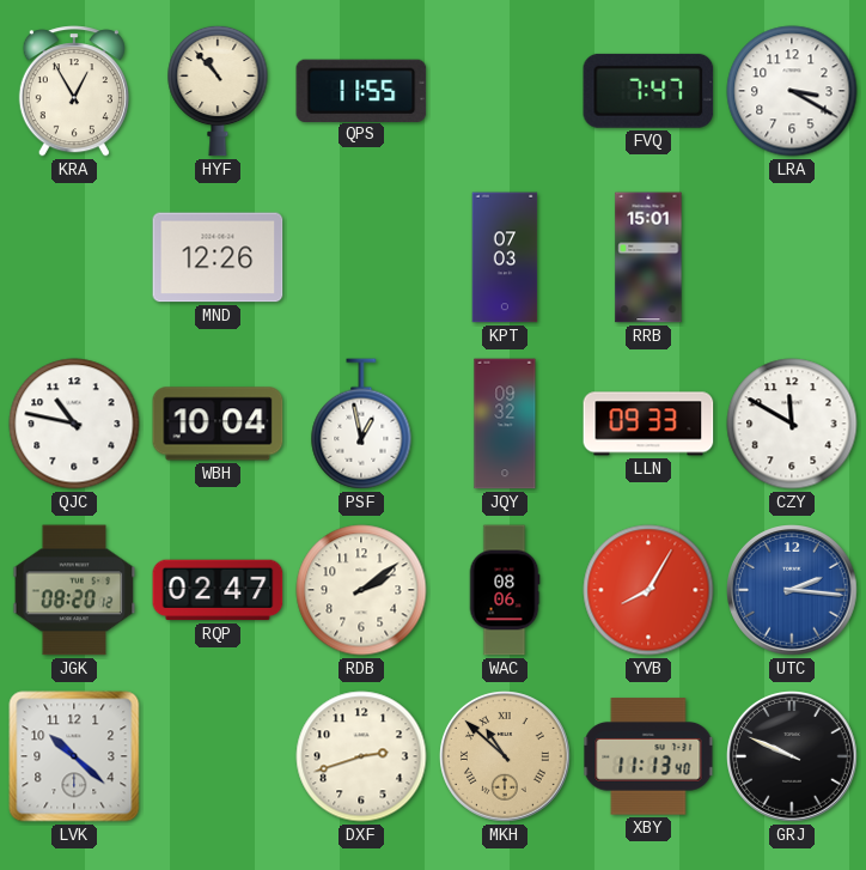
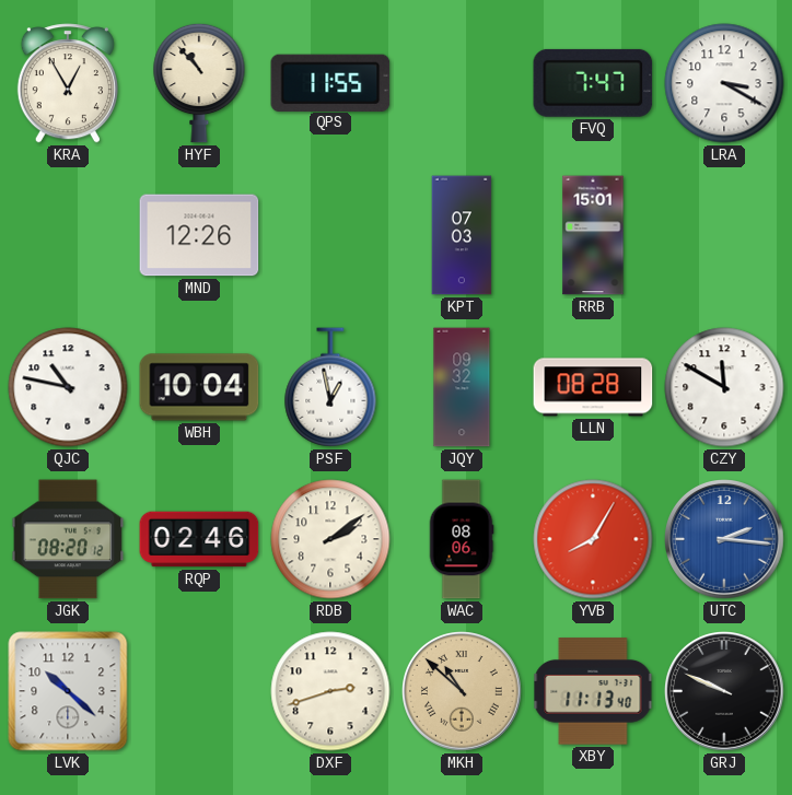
LLN: 09:33 -> 08:28
RQP: 02:47 -> 02:46
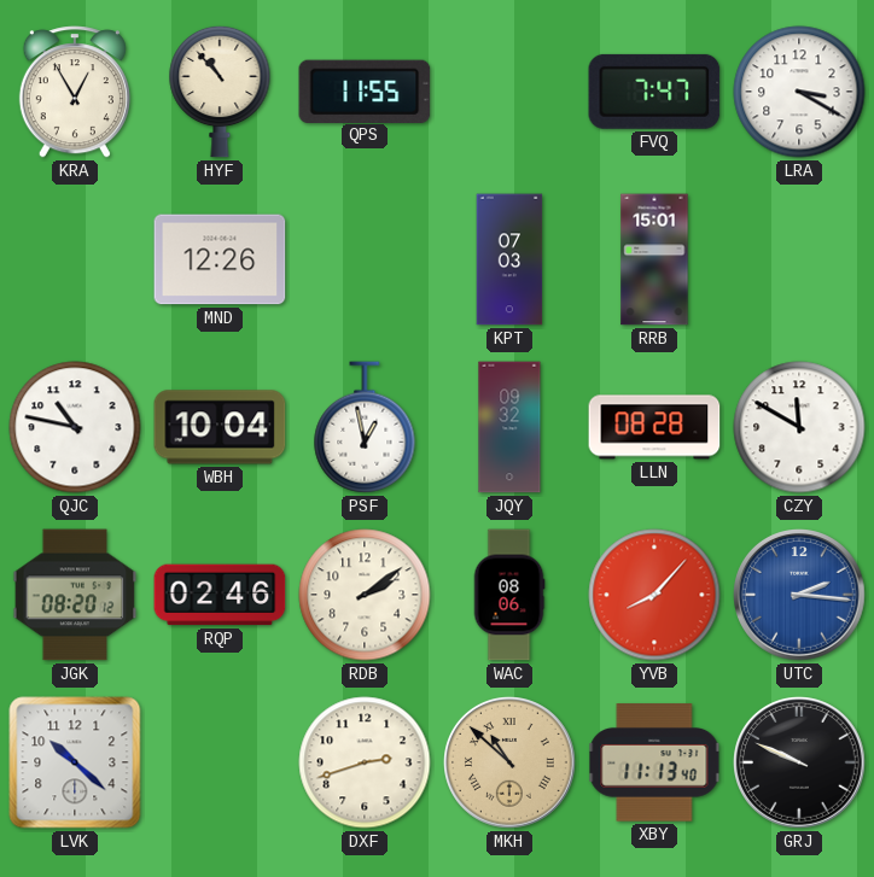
YVB: 8:05 -> 8:07
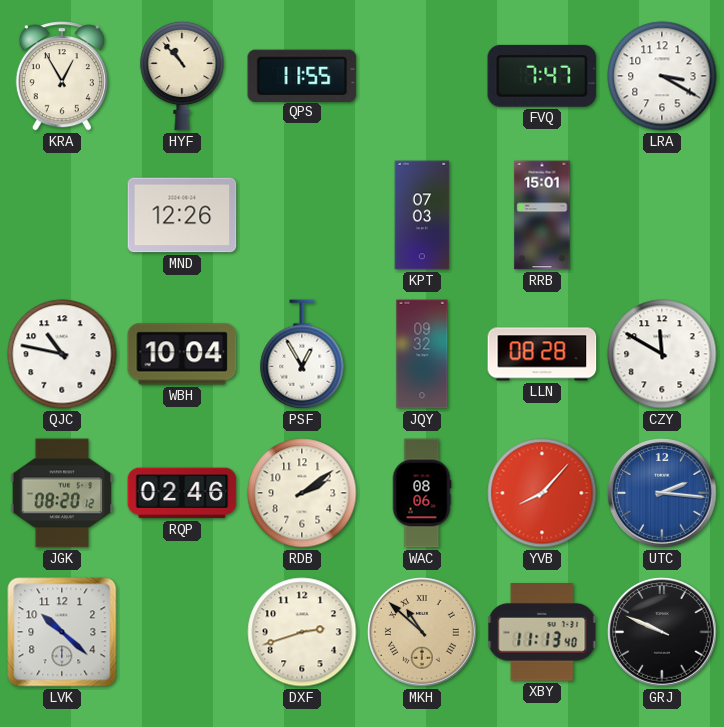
PSF: 12:58 -> 12:55
